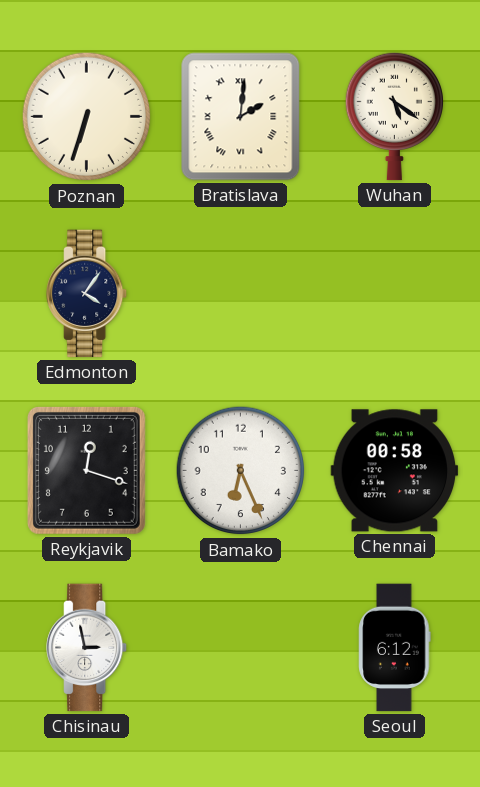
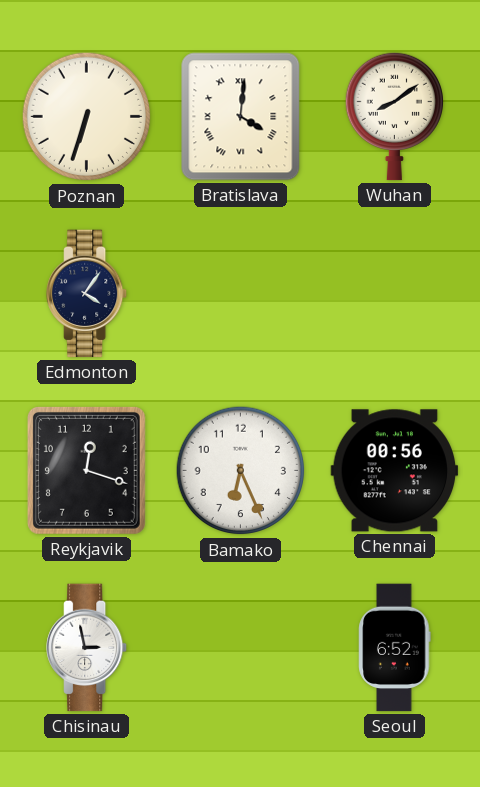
Bratislava: 2:01 -> 4:01
Wuhan: 5:21 -> 8:09
Chennai: 00:58 -> 00:56
Seoul: 6:12 -> 6:52
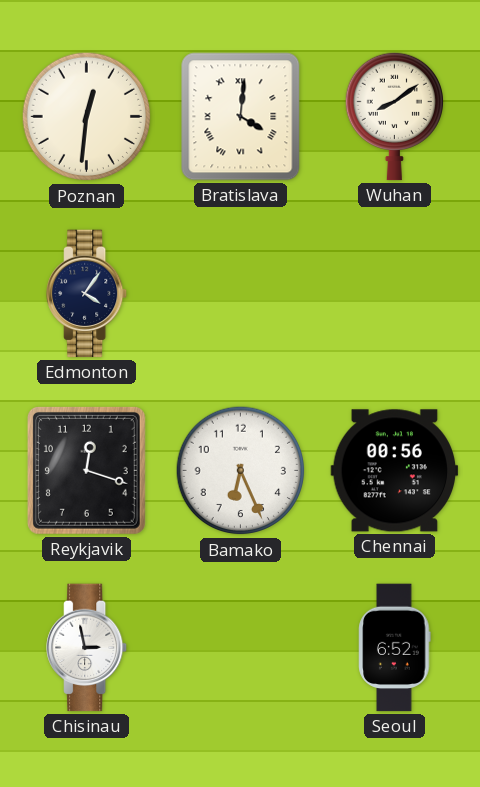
Poznan: 6:33 -> 12:31
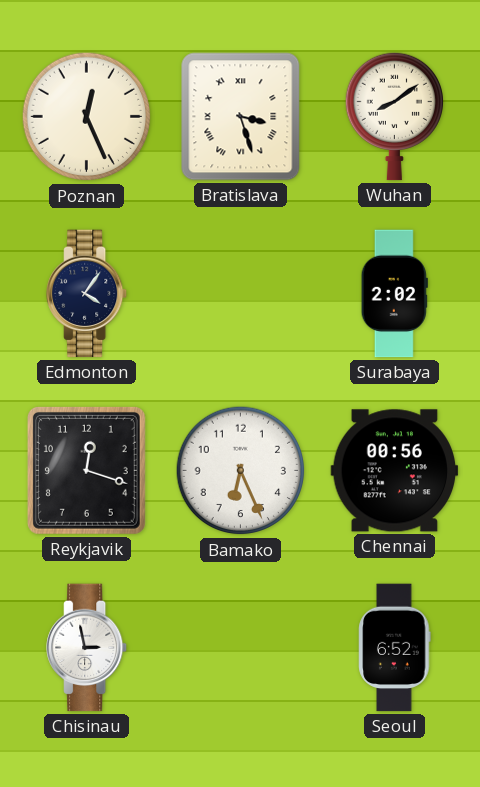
Poznan: 12:31 -> 12:26
Bratislava: 4:01 -> 3:27
Surabaya: none -> 2:02
